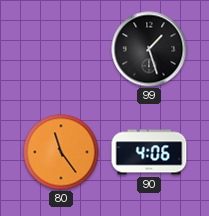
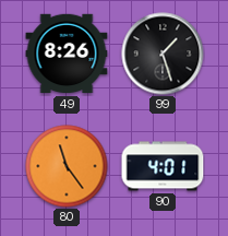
49: none -> 8:26
90: 4:06 -> 4:01
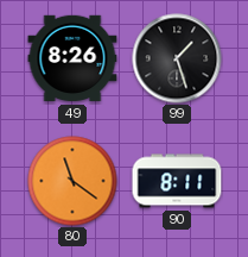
80: 11:24 -> 11:21
90: 4:01 -> 8:11
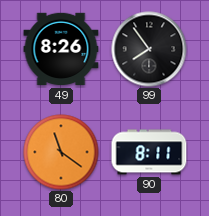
99: 1:27 -> 7:54
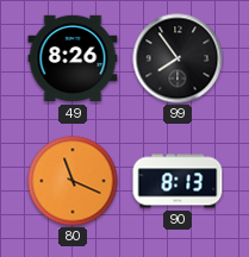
80: 11:21 -> 11:19
90: 8:11 -> 8:13
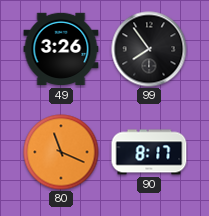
49: 8:26 -> 3:26
90: 8:13 -> 8:17
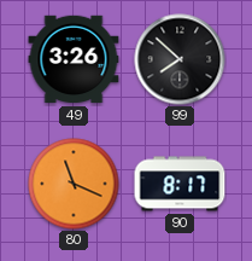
99: 7:54 -> 7:52
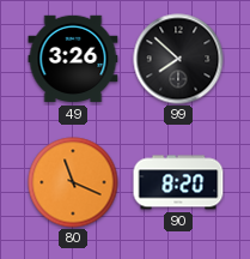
90: 8:17 -> 8:20
